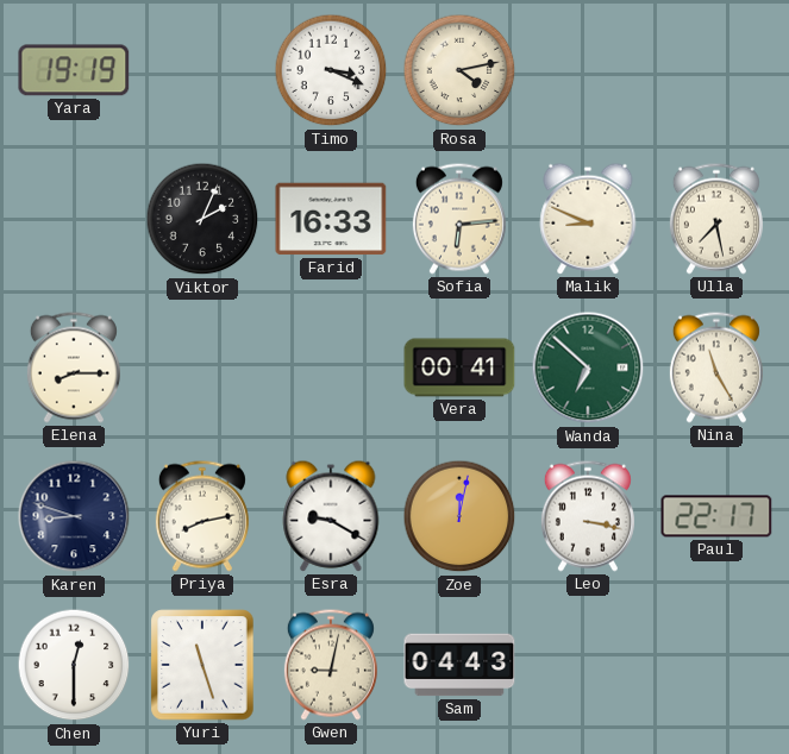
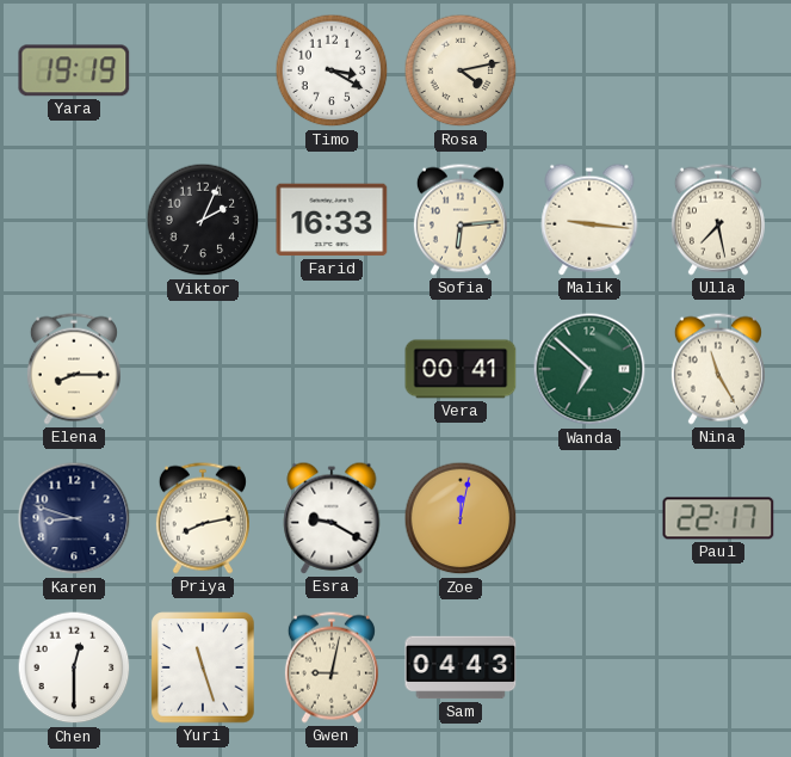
Timo: 3:19 -> 3:20
Malik: 8:49 -> 9:16
Leo: 3:17 -> none
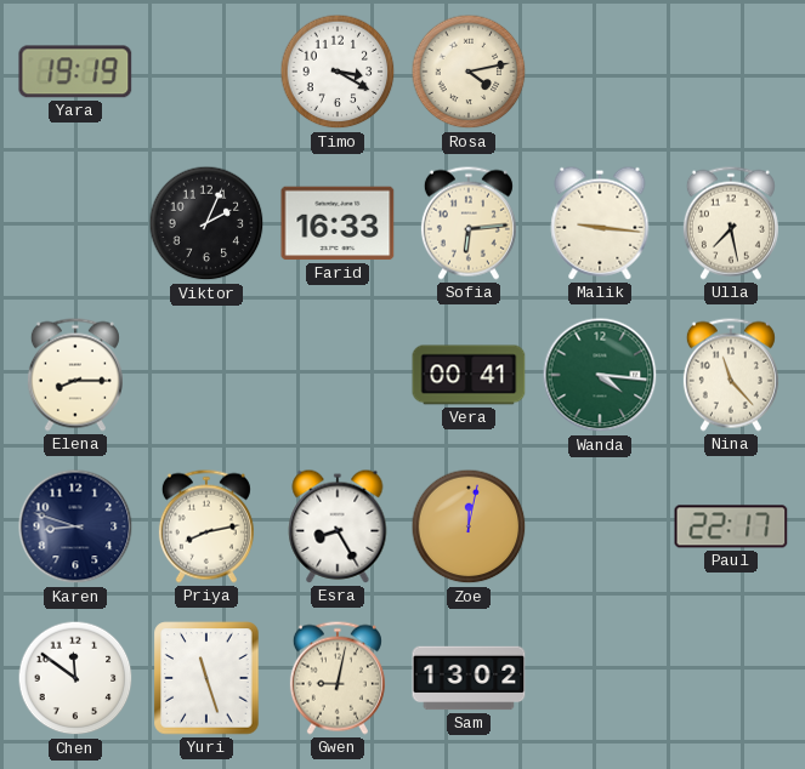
Wanda: 6:52 -> 4:16
Nina: 11:25 -> 11:23
Esra: 9:20 -> 8:25
Chen: 12:30 -> 11:51
Sam: 04:43 -> 13:02
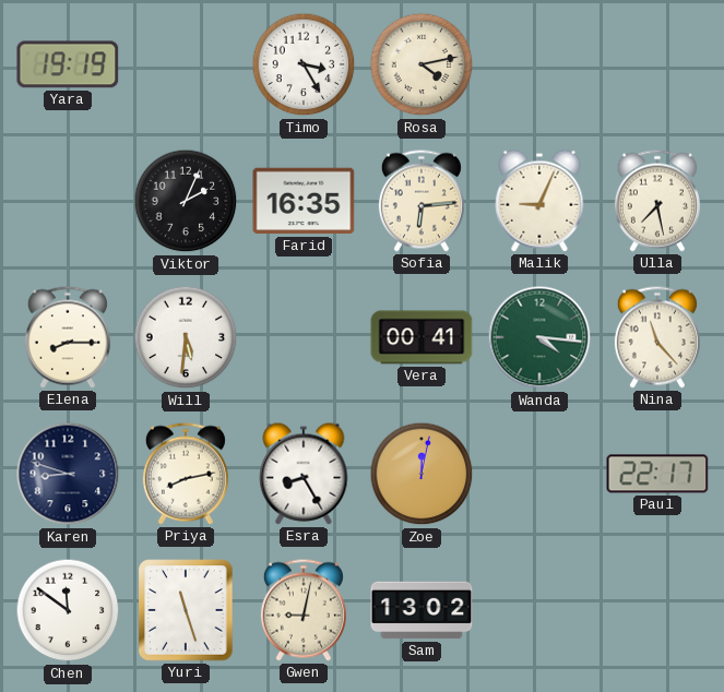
Timo: 3:20 -> 3:25
Farid: 16:33 -> 16:35
Malik: 9:16 -> 9:04
Will: none -> 5:31
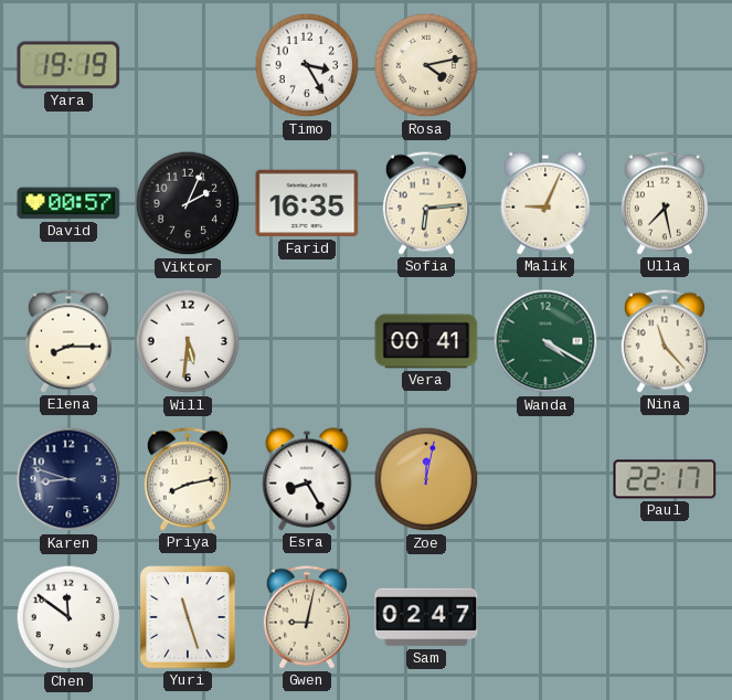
David: none -> 00:57
Wanda: 4:16 -> 4:20
Sam: 13:02 -> 02:47
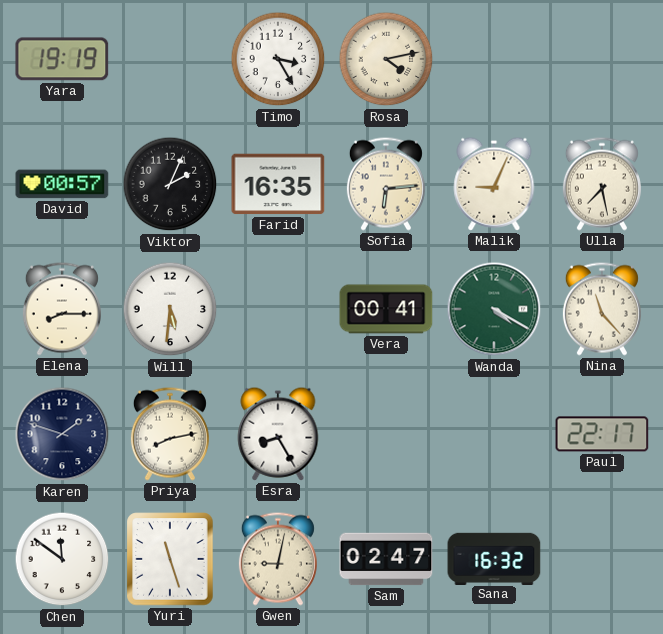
Karen: 8:48 -> 1:48
Zoe: 12:02 -> none
Sana: none -> 16:32
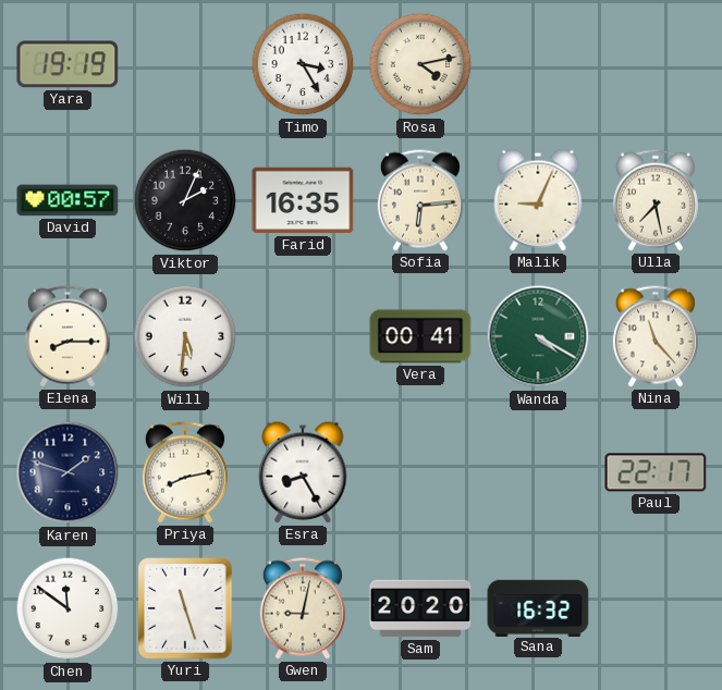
Sam: 02:47 -> 20:20
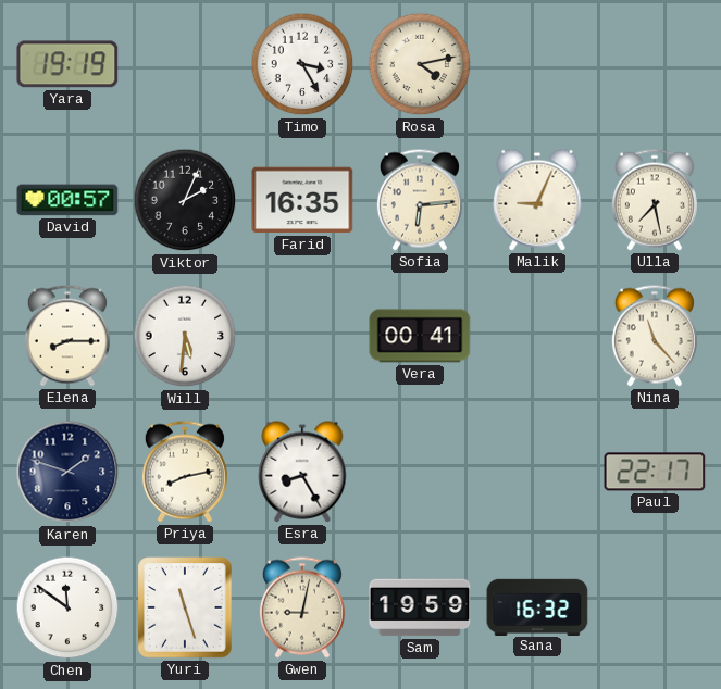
Wanda: 4:20 -> none
Sam: 20:20 -> 19:59
